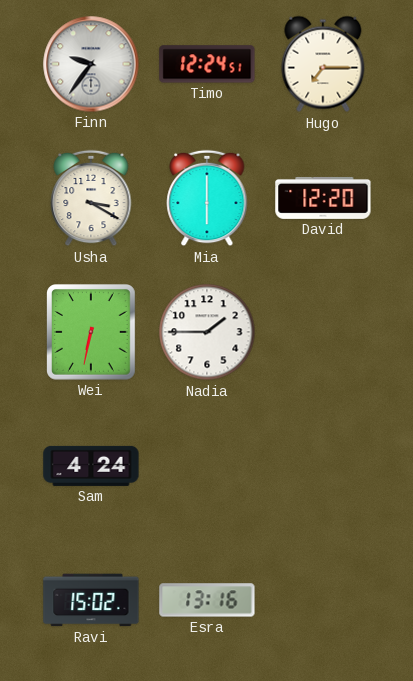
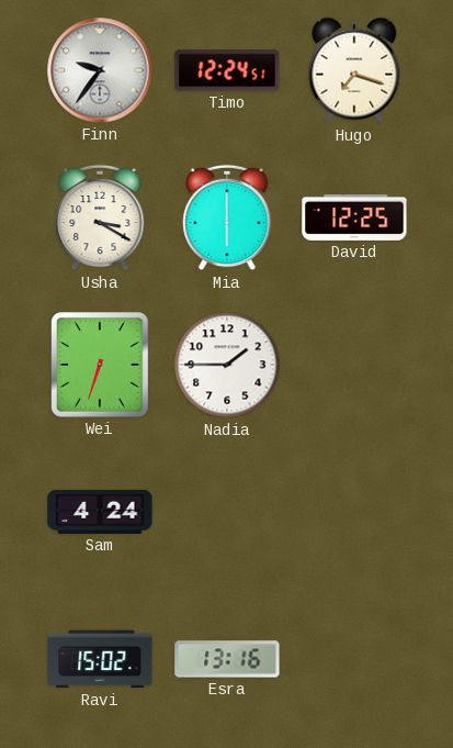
Hugo: 7:15 -> 7:18
David: 12:20 -> 12:25
Wei: 6:32 -> 6:33
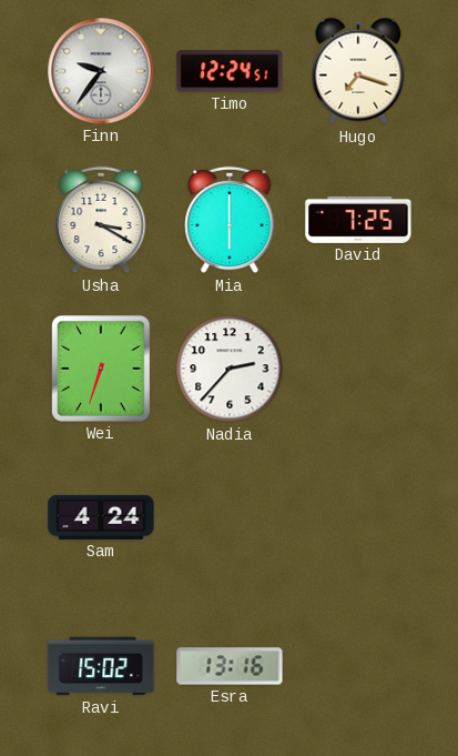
David: 12:25 -> 7:25
Nadia: 1:45 -> 2:37
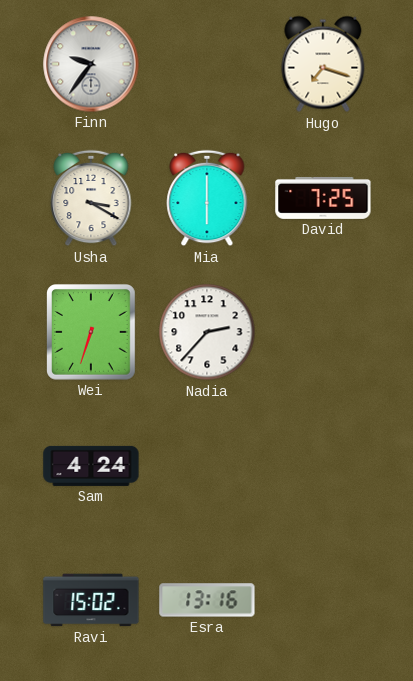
Timo: 12:24 -> none
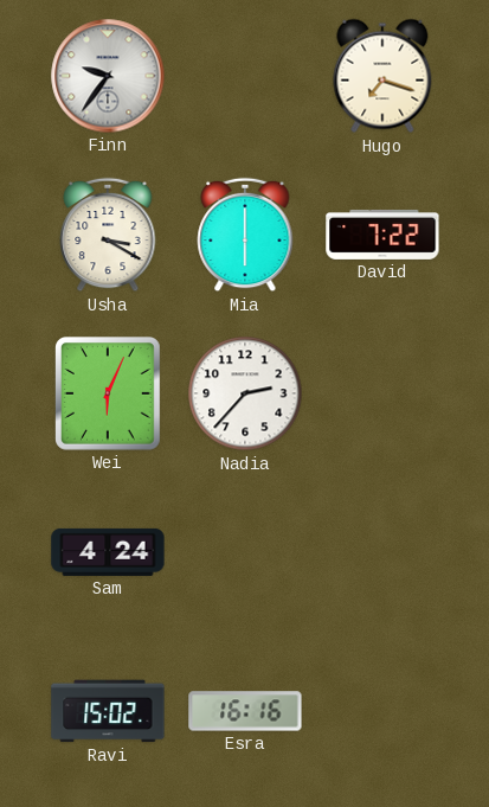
David: 7:25 -> 7:22
Wei: 6:33 -> 6:04
Esra: 13:16 -> 16:16
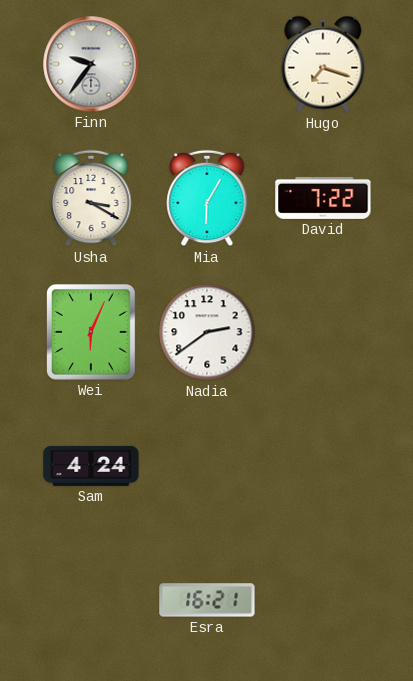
Mia: 6:00 -> 6:05
Nadia: 2:37 -> 2:39
Ravi: 15:02 -> none
Esra: 16:16 -> 16:21
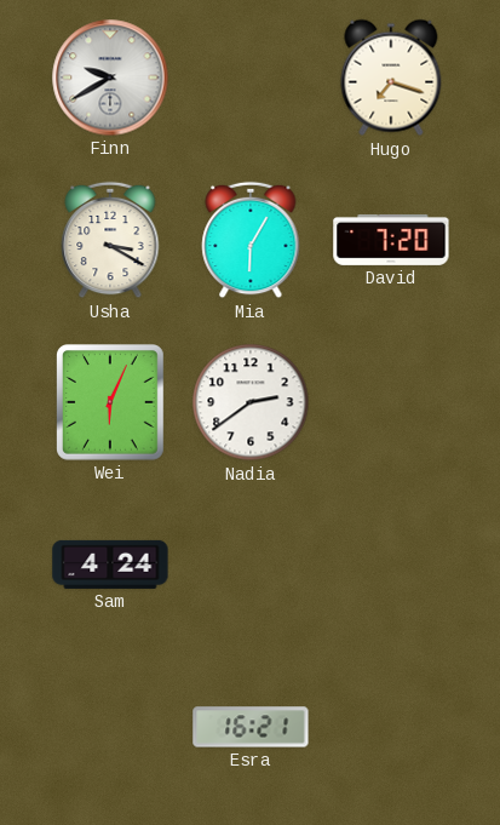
Finn: 9:36 -> 9:40
David: 7:22 -> 7:20
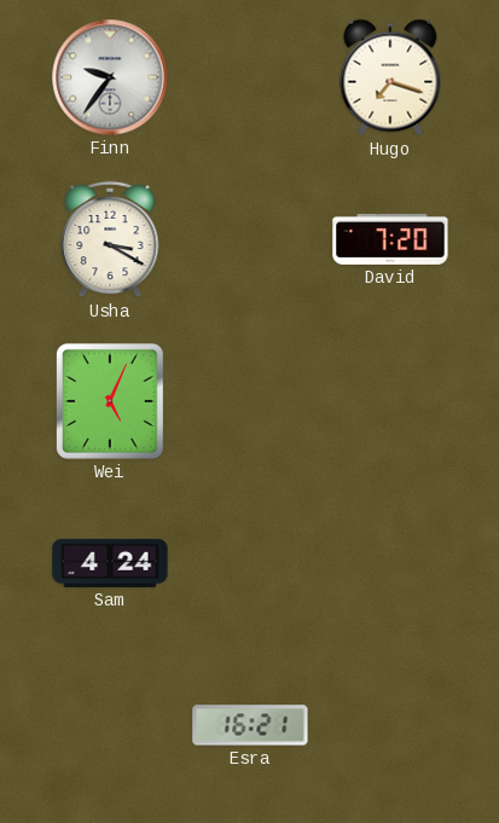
Finn: 9:40 -> 9:36
Mia: 6:05 -> none
Wei: 6:04 -> 5:04
Nadia: 2:39 -> none
